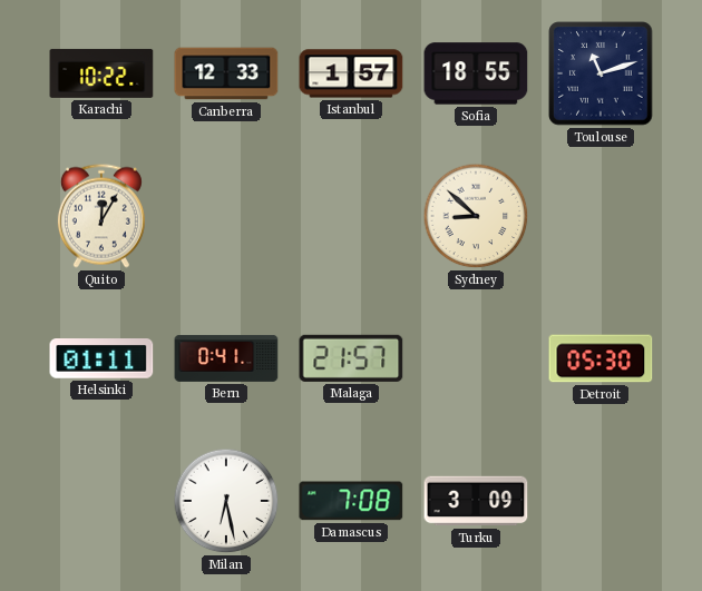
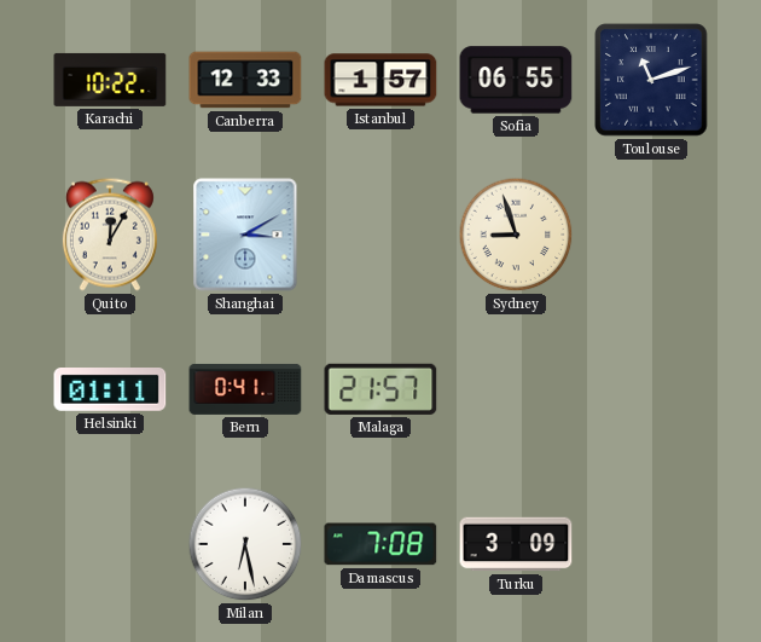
Sofia: 18:55 -> 06:55
Shanghai: none -> 3:10
Sydney: 8:52 -> 8:57
Detroit: 05:30 -> none
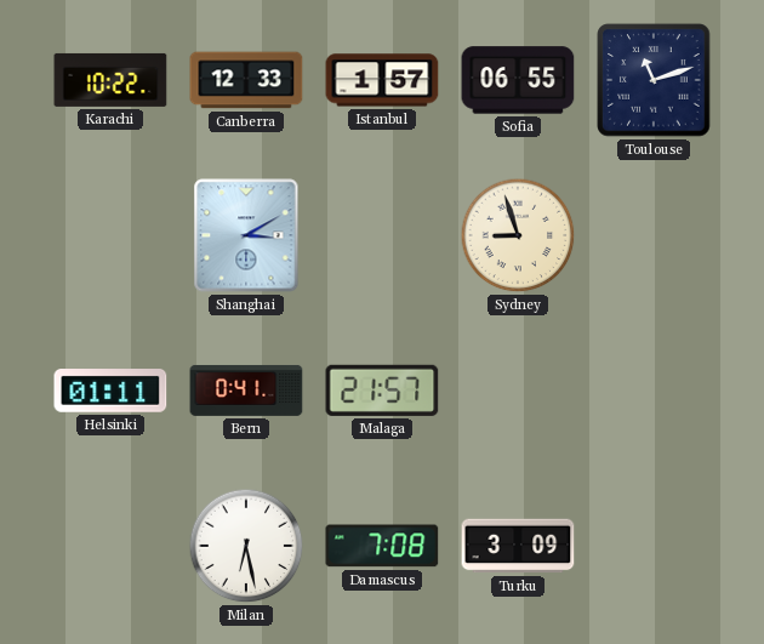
Quito: 12:05 -> none
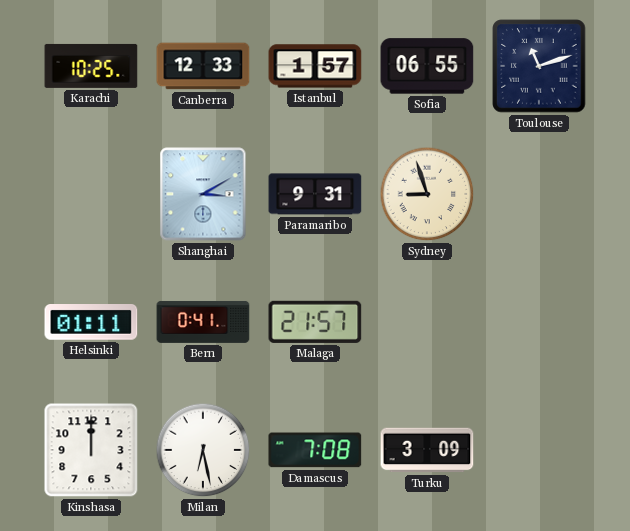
Karachi: 10:22 -> 10:25
Paramaribo: none -> 9:31
Kinshasa: none -> 12:00
